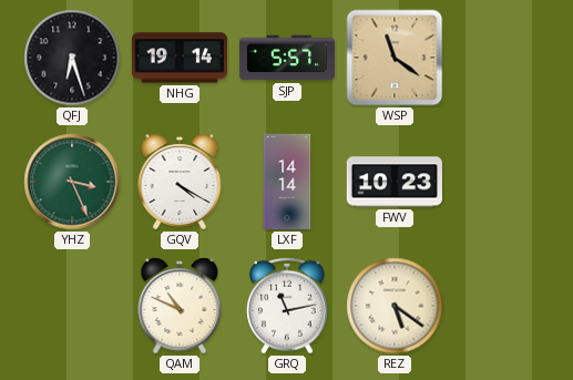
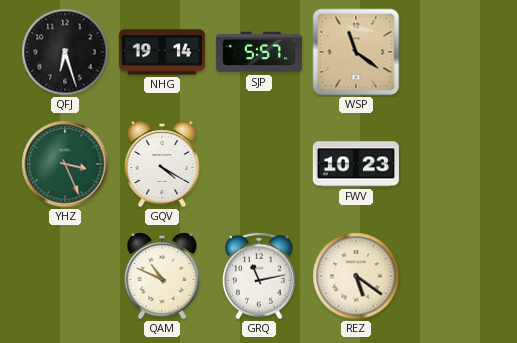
LXF: 14:14 -> none
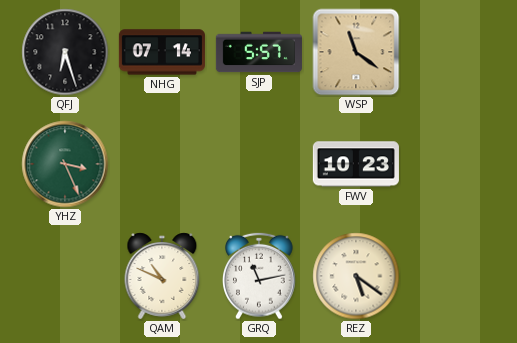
NHG: 19:14 -> 07:14
GQV: 4:20 -> none
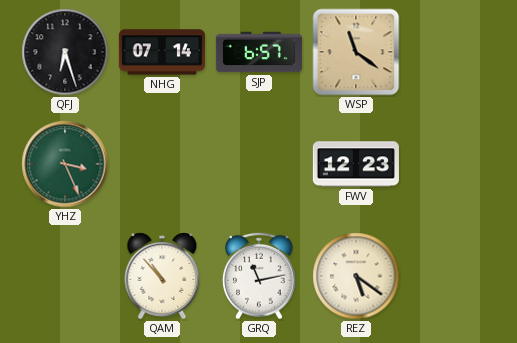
SJP: 5:57 -> 6:57
FWV: 10:23 -> 12:23
QAM: 10:49 -> 10:53
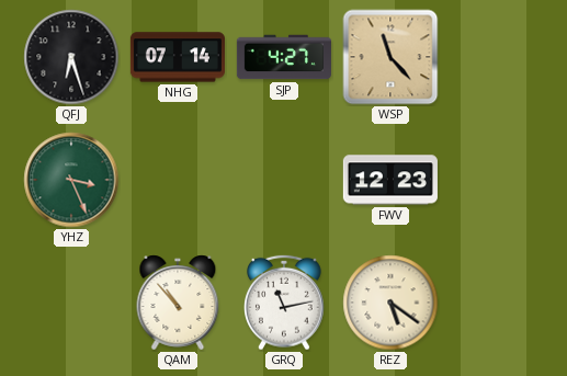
SJP: 6:57 -> 4:27
WSP: 11:21 -> 11:23
